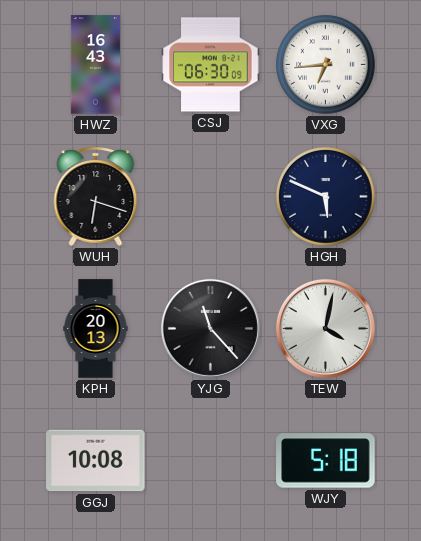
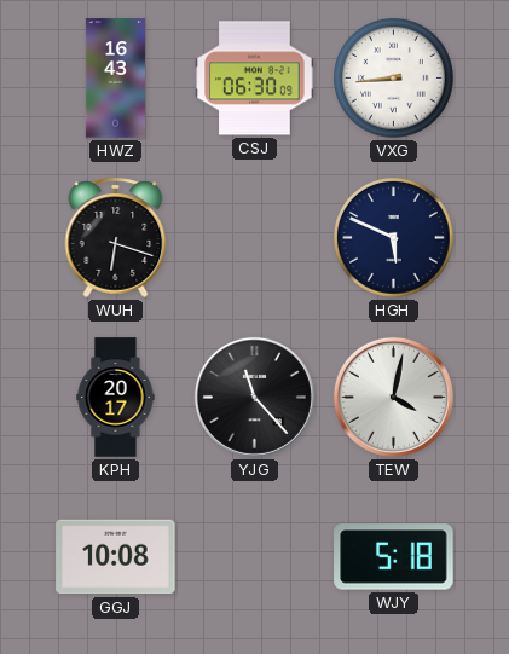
VXG: 6:44 -> 8:44
KPH: 20:13 -> 20:17
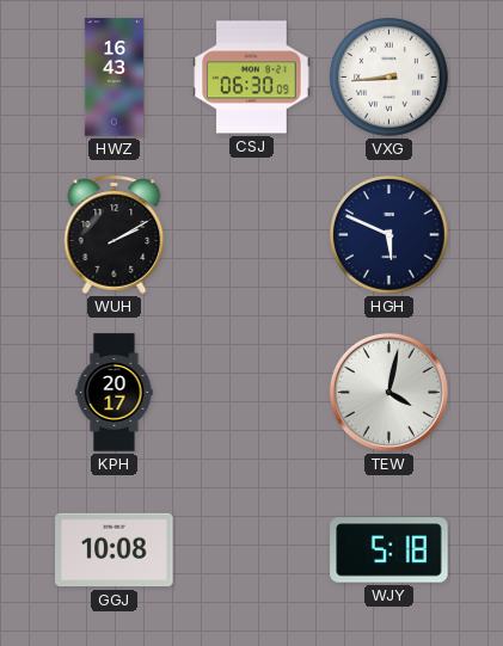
WUH: 6:18 -> 2:10
YJG: 11:23 -> none
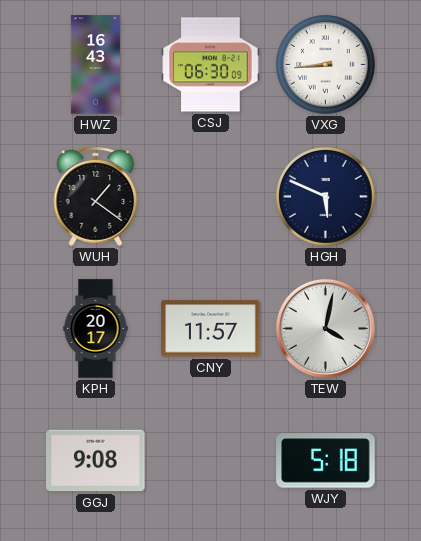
WUH: 2:10 -> 1:21
CNY: none -> 11:57
GGJ: 10:08 -> 9:08
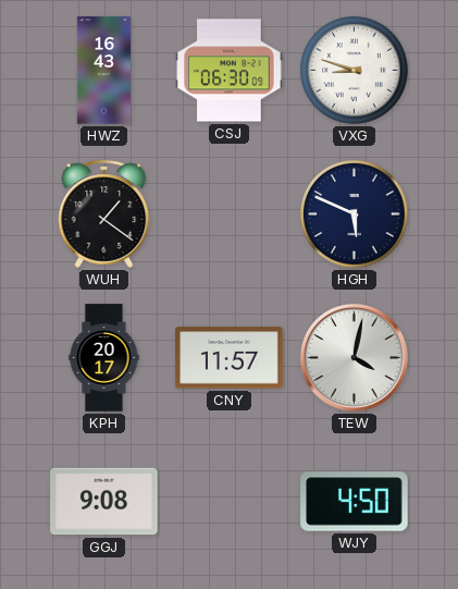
VXG: 8:44 -> 8:48
WJY: 5:18 -> 4:50
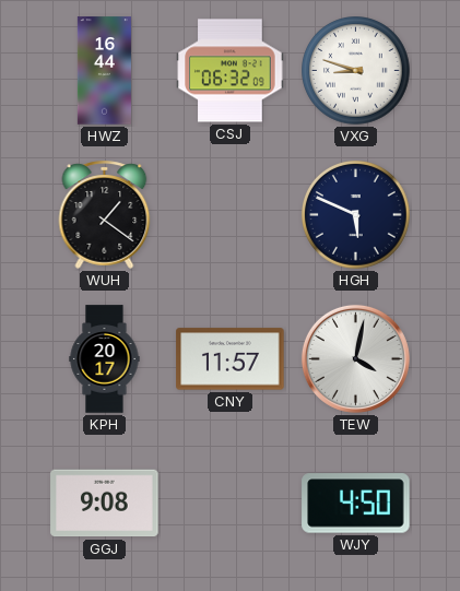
HWZ: 16:43 -> 16:44
CSJ: 06:30 -> 06:32
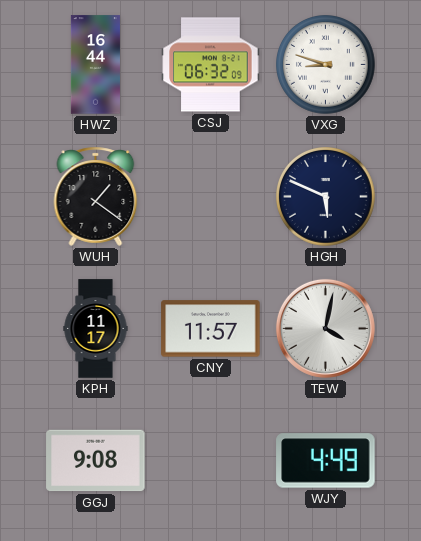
KPH: 20:17 -> 11:17
WJY: 4:50 -> 4:49
